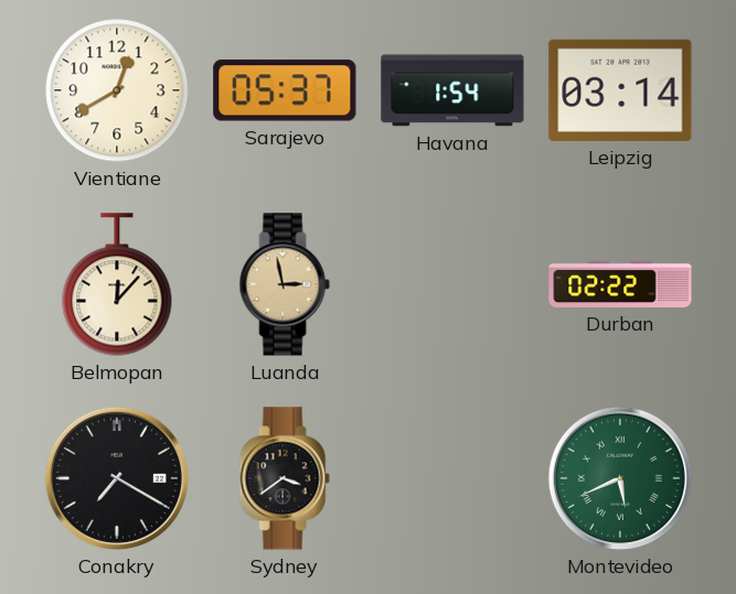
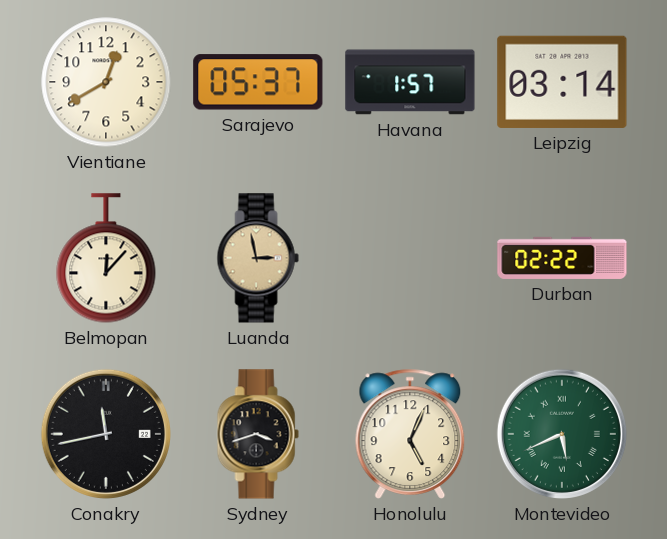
Havana: 1:54 -> 1:57
Conakry: 7:20 -> 11:43
Sydney: 3:39 -> 3:42
Honolulu: none -> 5:04
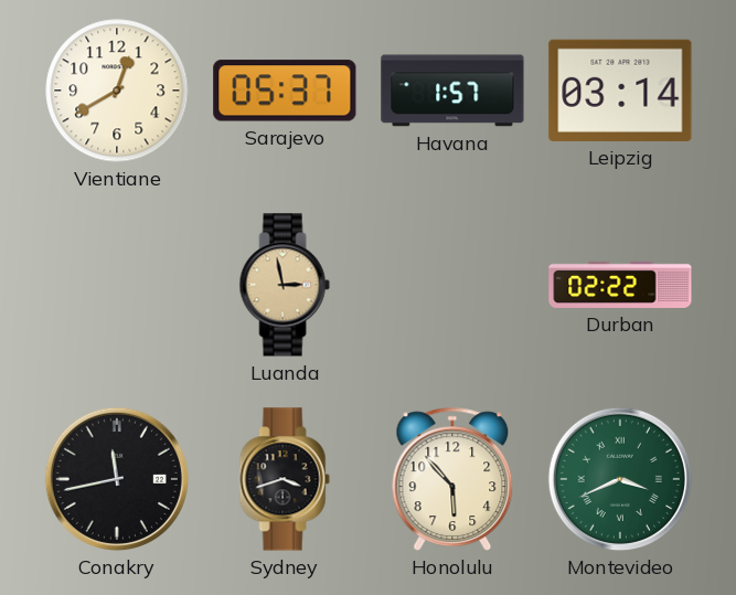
Belmopan: 12:07 -> none
Honolulu: 5:04 -> 5:53
Montevideo: 5:41 -> 3:41
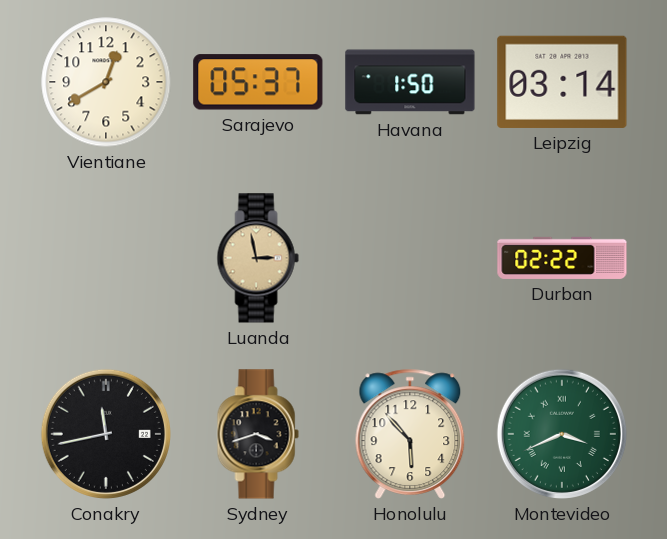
Havana: 1:57 -> 1:50
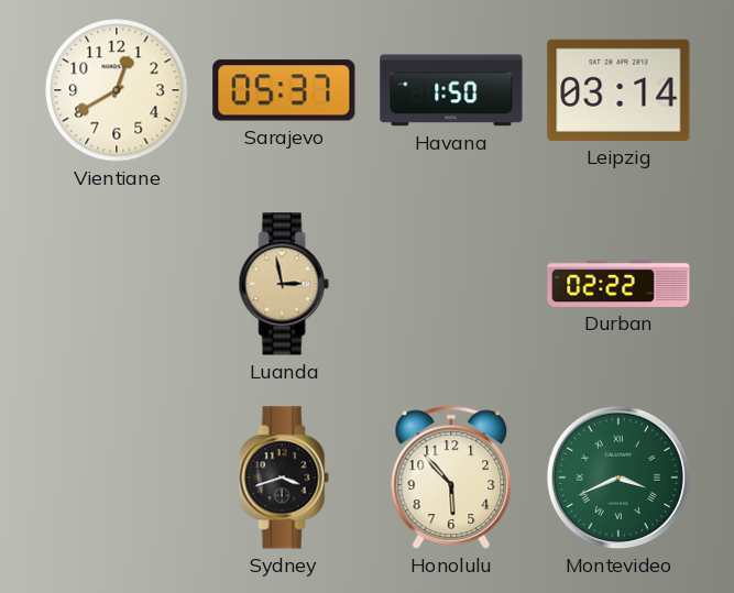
Conakry: 11:43 -> none
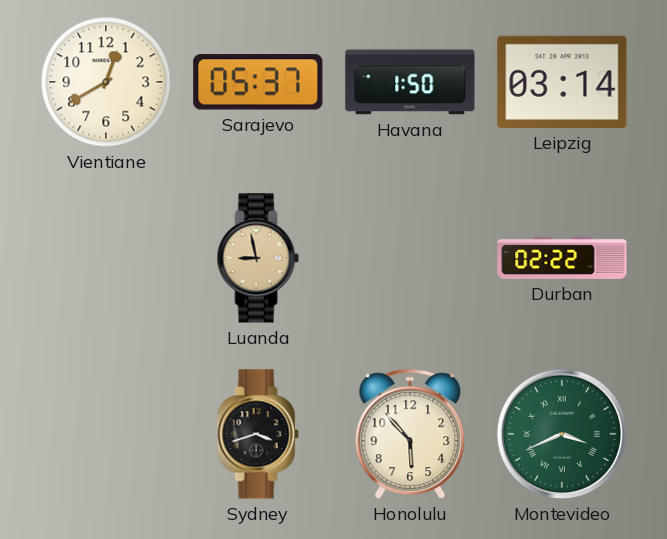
Luanda: 2:58 -> 8:58
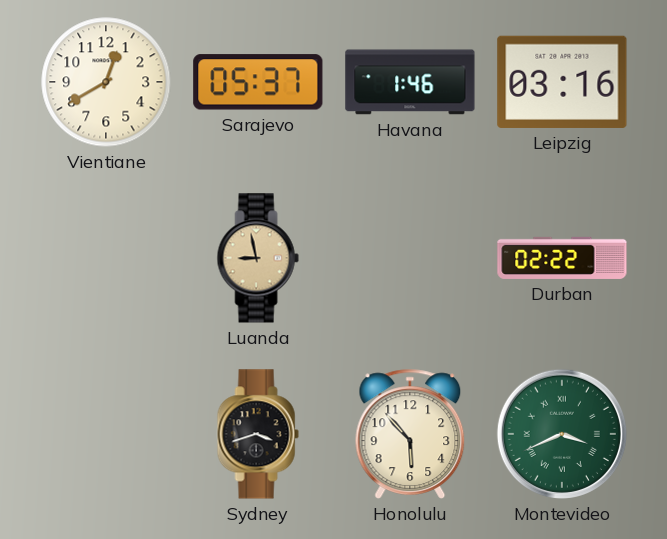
Havana: 1:50 -> 1:46
Leipzig: 03:14 -> 03:16
